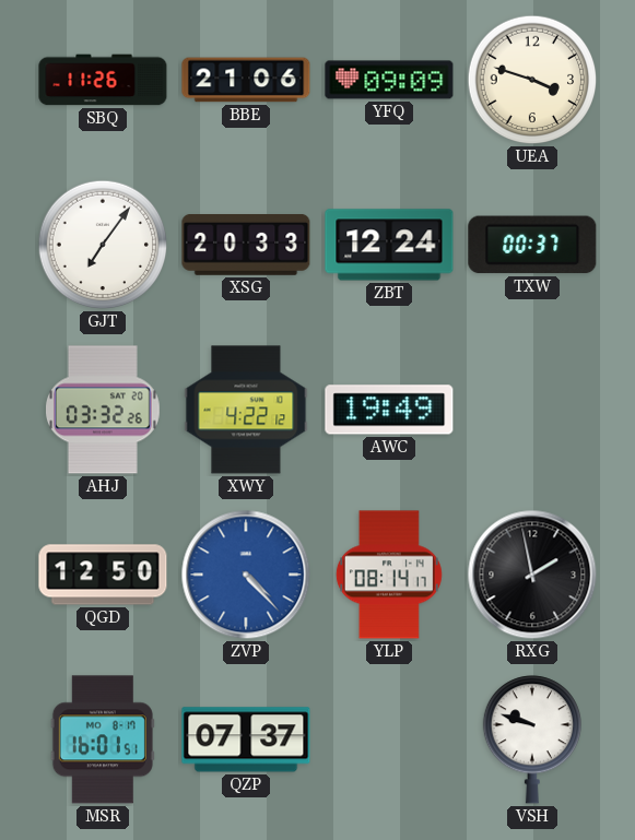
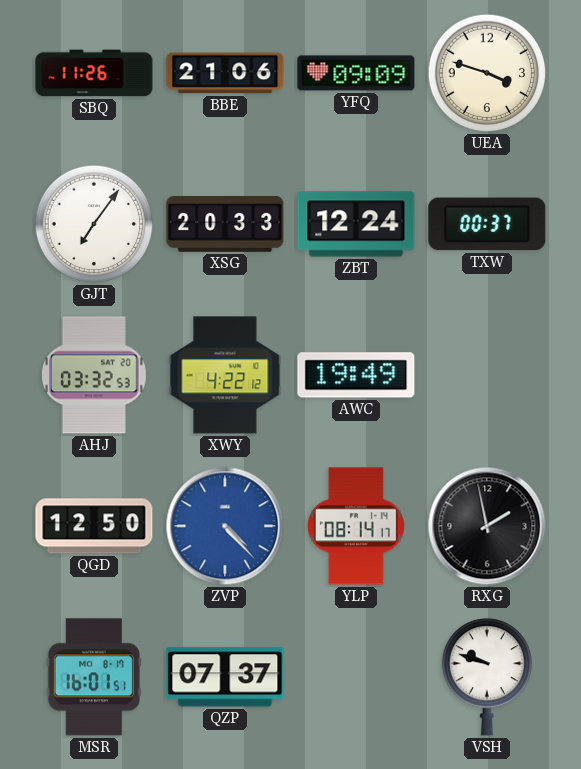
AHJ: 03:32:26 -> 03:32:53
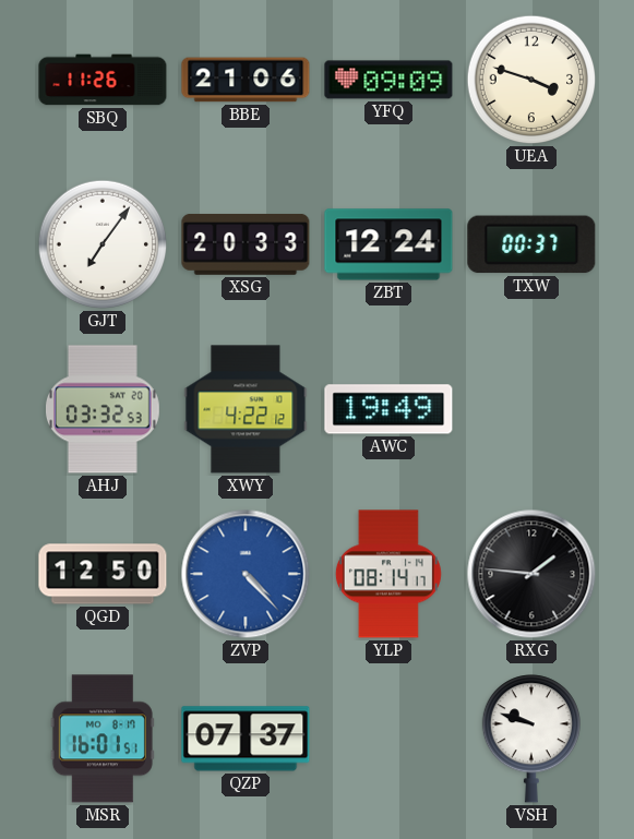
RXG: 1:58 -> 1:46
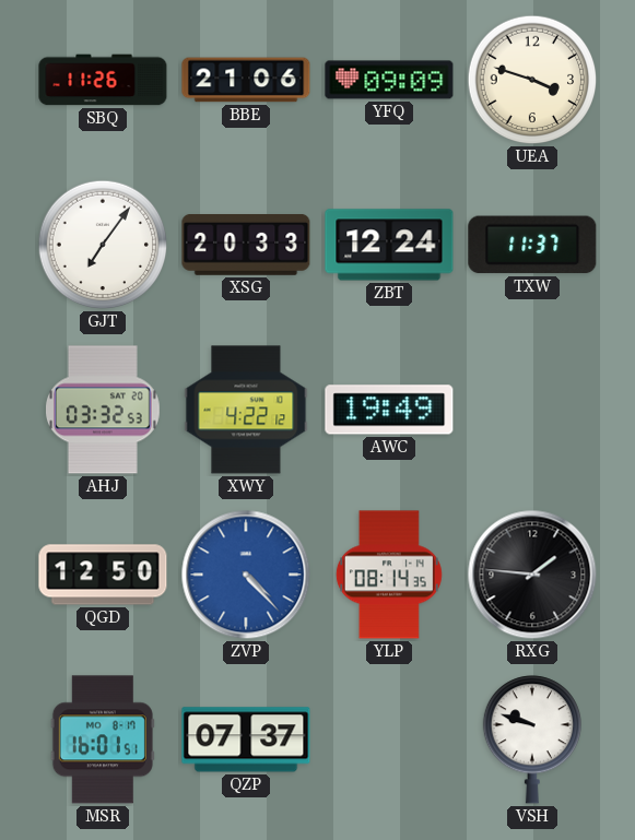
TXW: 00:37 -> 11:37
YLP: 08:14:17 -> 08:14:35
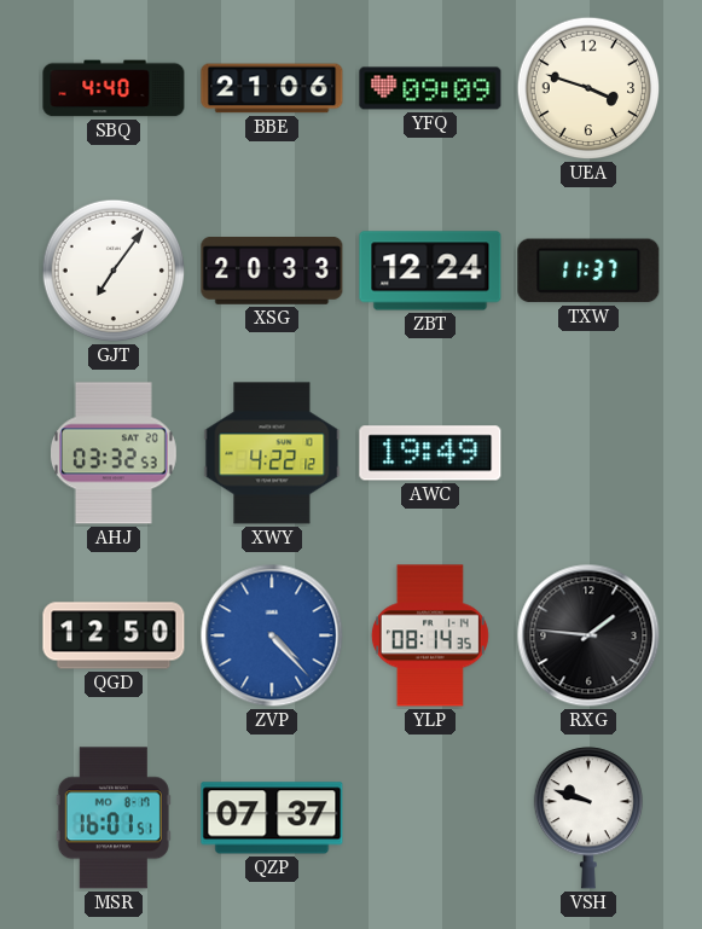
SBQ: 11:26 -> 4:40
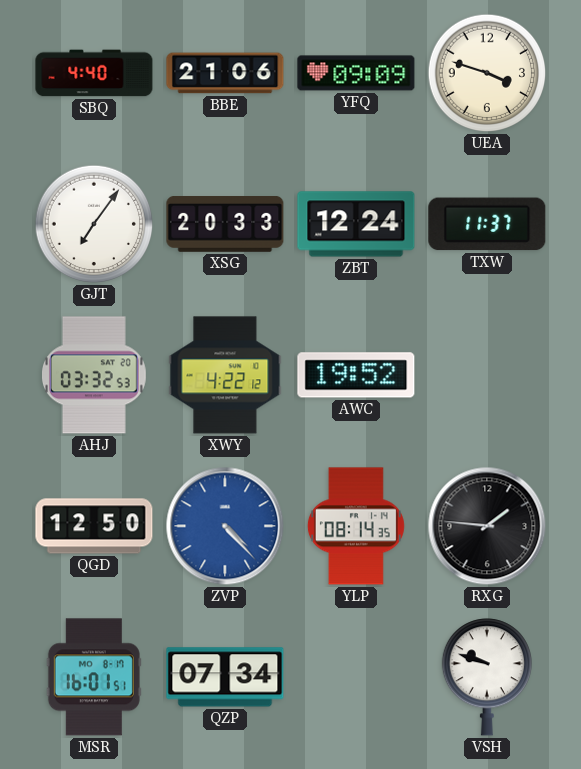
AWC: 19:49 -> 19:52
QZP: 07:37 -> 07:34
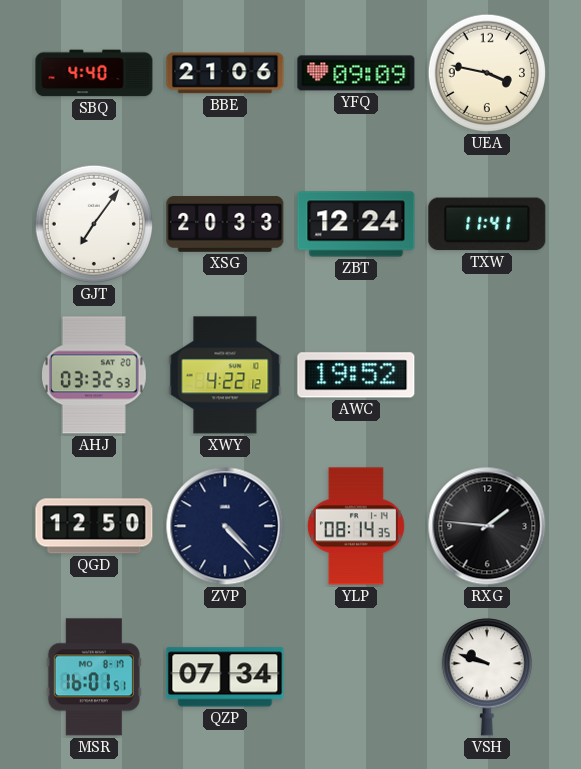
UEA: 3:48 -> 3:47
TXW: 11:37 -> 11:41
ZVP dial: blue -> navy
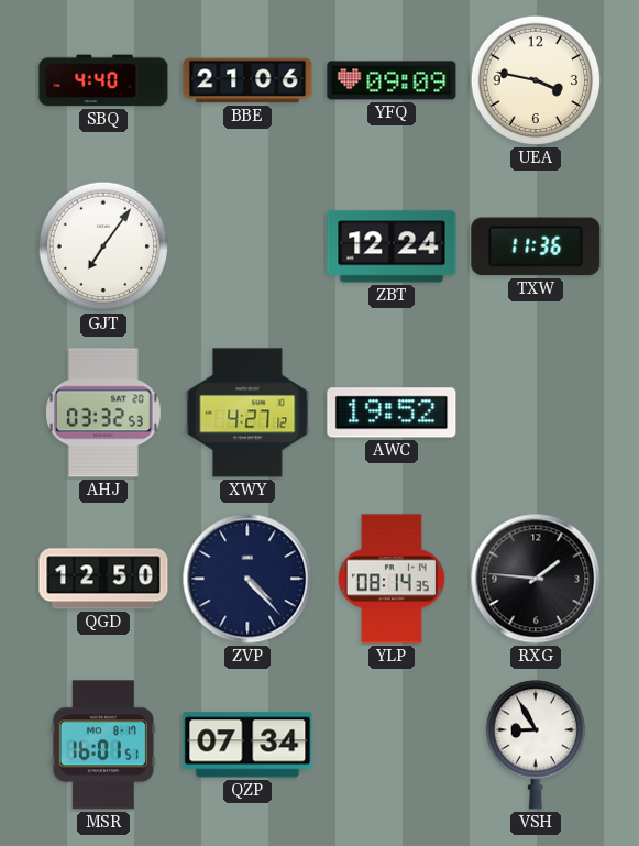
XSG: 20:33 -> none
TXW: 11:41 -> 11:36
XWY: 4:22 -> 4:27
VSH: 9:48 -> 8:55
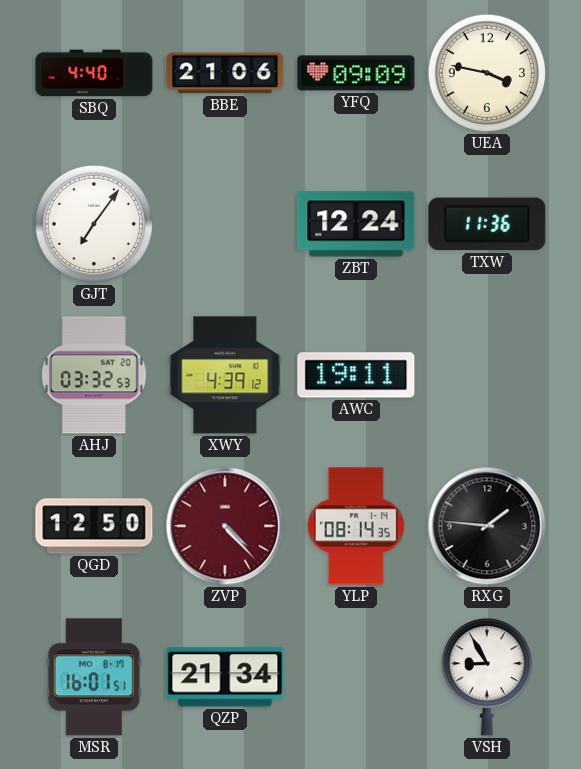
XWY: 4:27 -> 4:39
AWC: 19:52 -> 19:11
ZVP dial: navy -> burgundy
QZP: 07:34 -> 21:34
